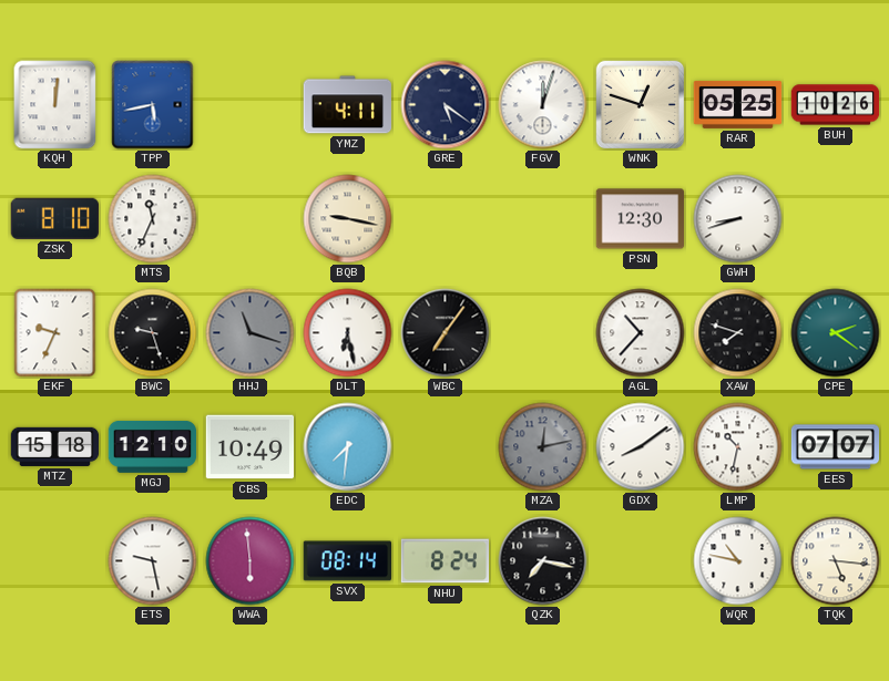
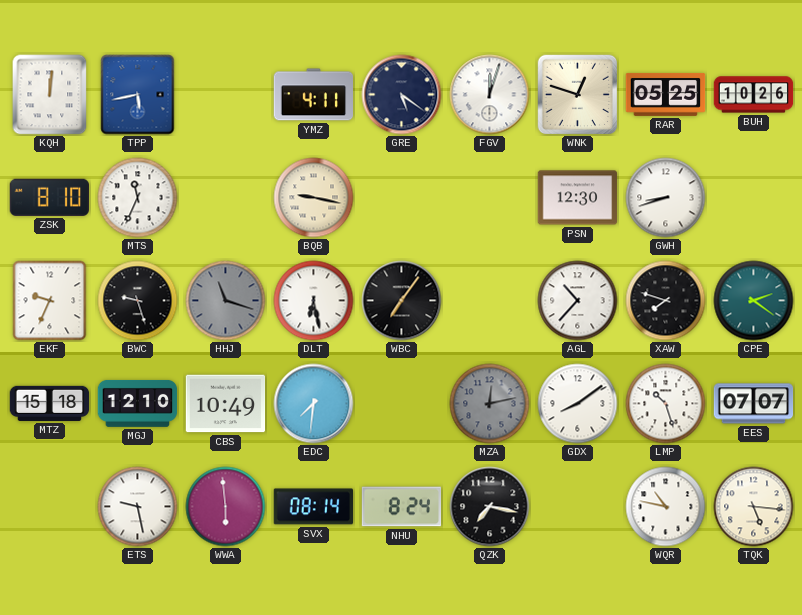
LMP: 10:32 -> 10:27
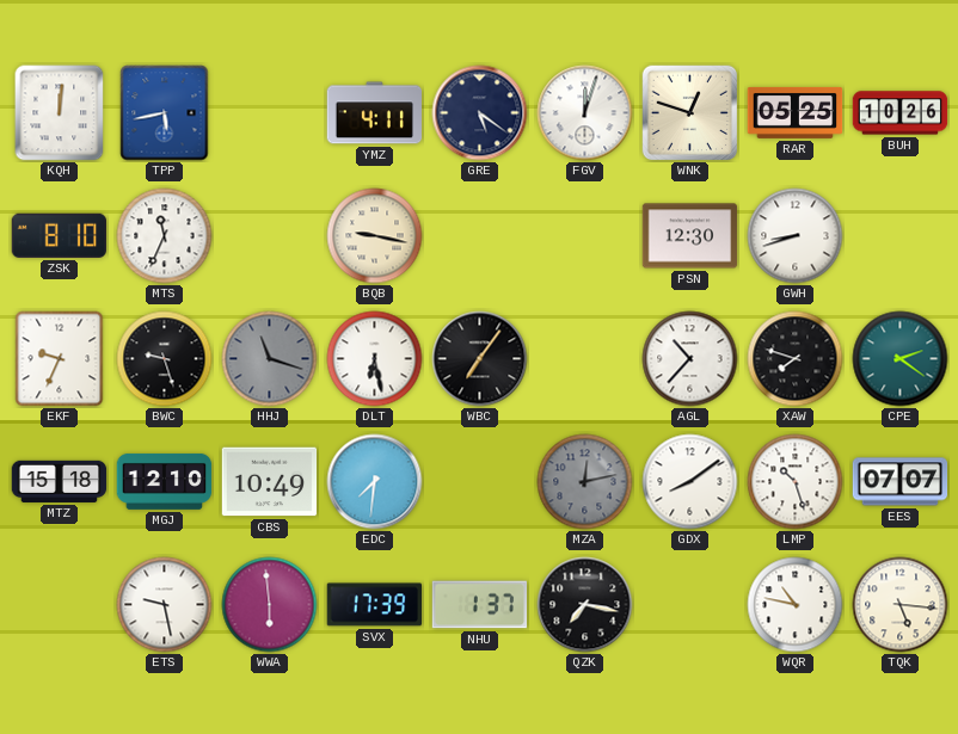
SVX: 08:14 -> 17:39
NHU: 8:24 -> 1:37
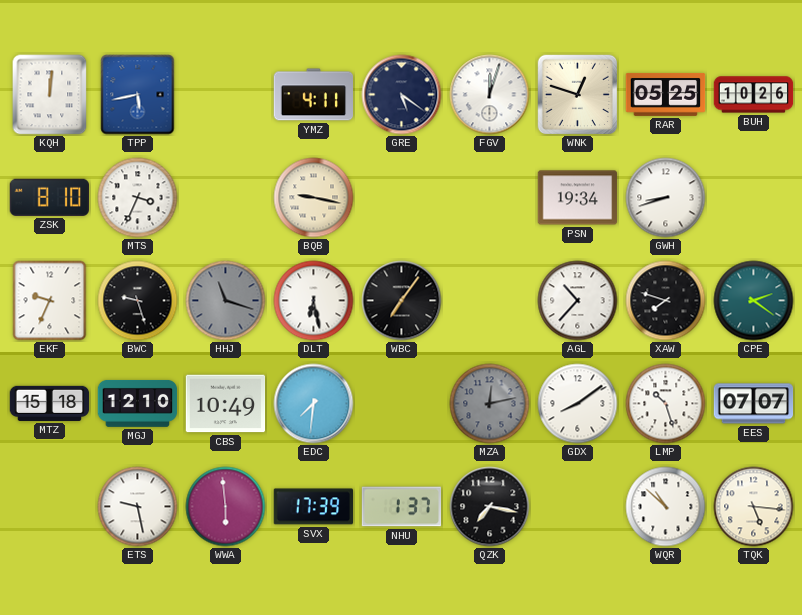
MTS: 11:34 -> 3:34
PSN: 12:30 -> 19:34
WQR: 10:47 -> 10:52
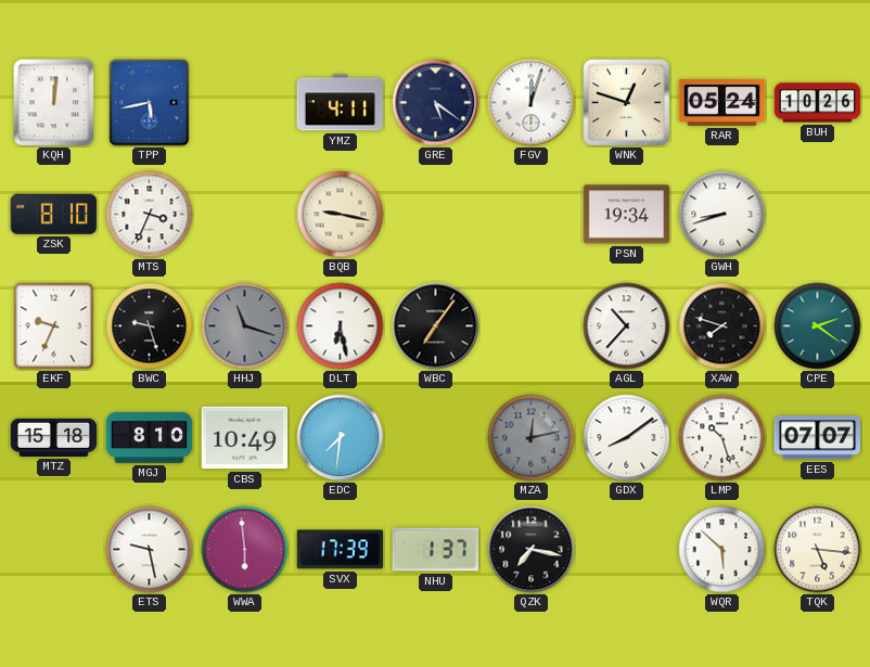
RAR: 05:25 -> 05:24
MGJ: 12:10 -> 8:10
WQR: 10:52 -> 5:52
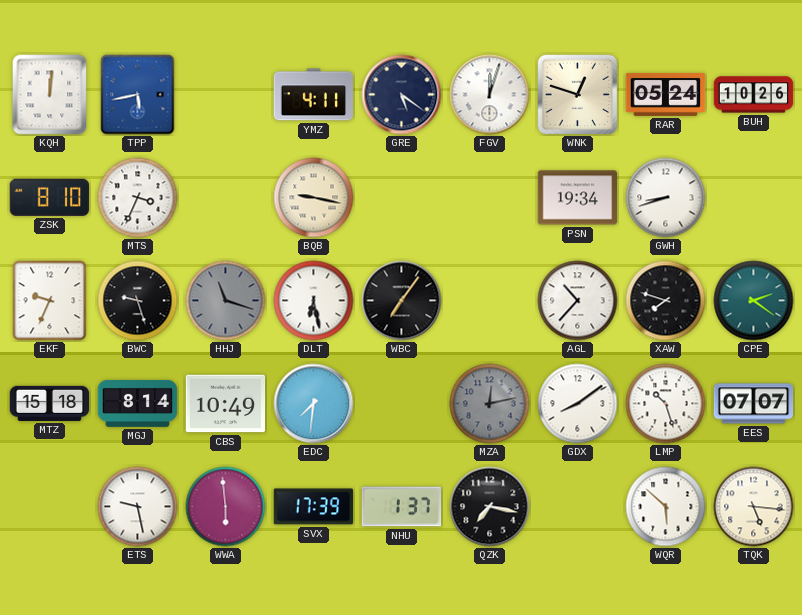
MGJ: 8:10 -> 8:14
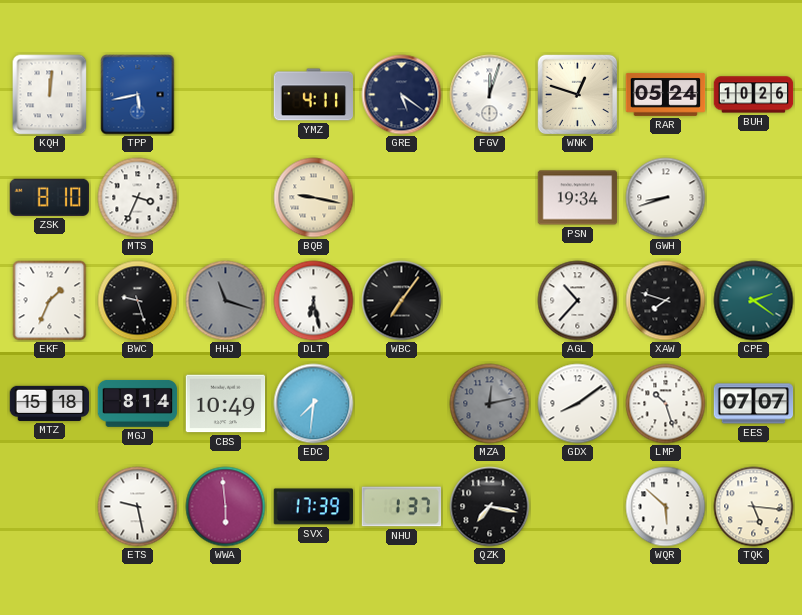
EKF: 9:34 -> 1:34
